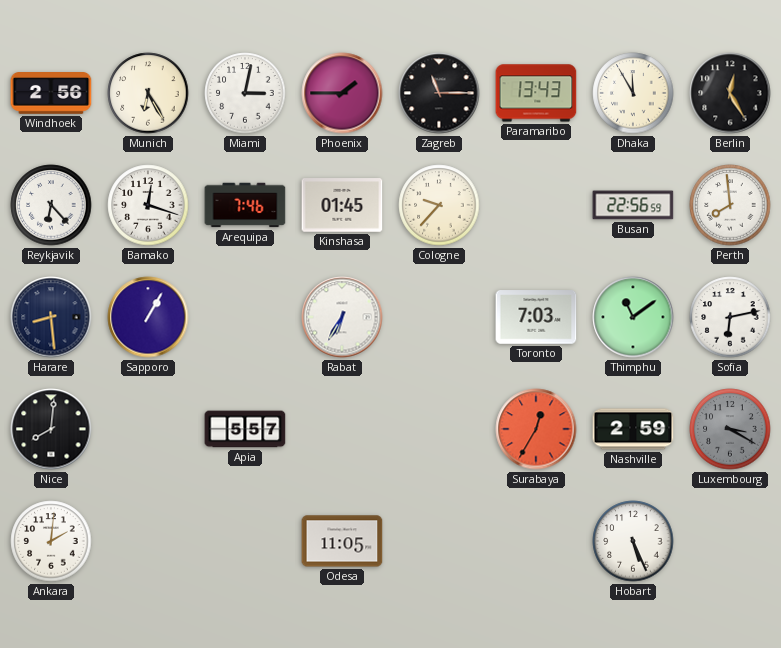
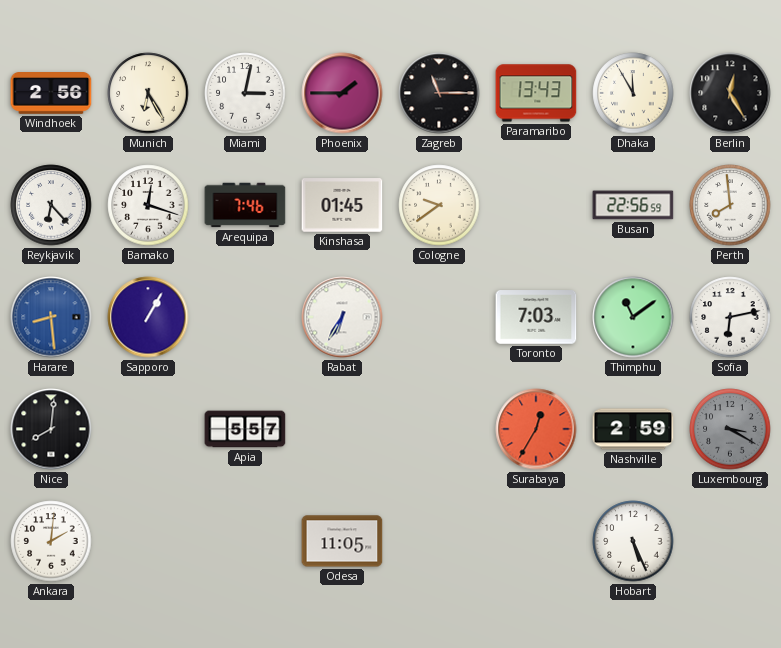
Cologne: 9:37 -> 9:39
Harare dial: navy -> blue
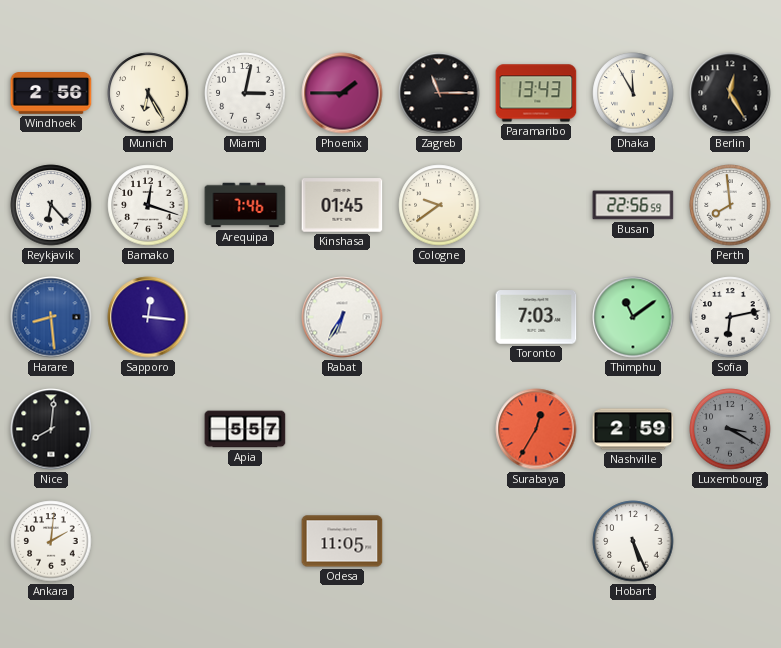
Sapporo: 1:05 -> 12:16
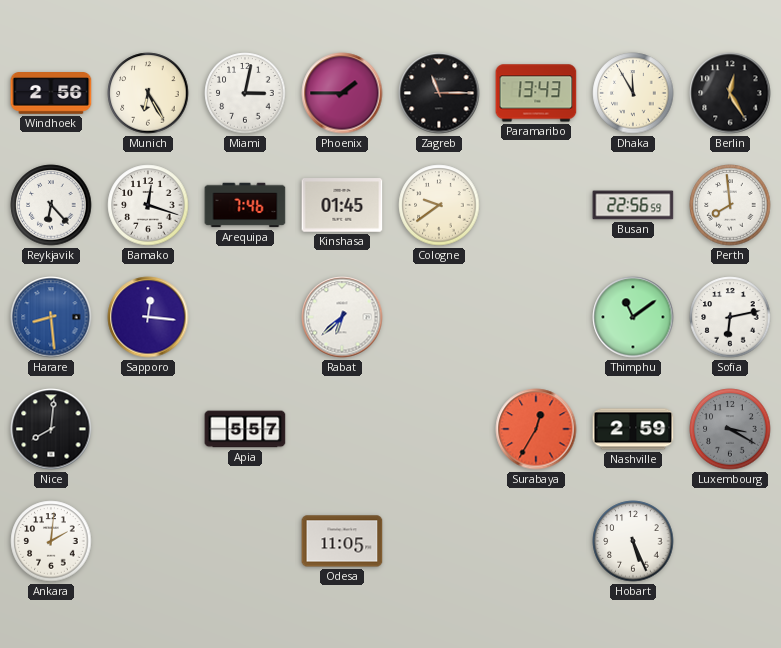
Rabat: 6:35 -> 6:38
Toronto: 7:03 -> none
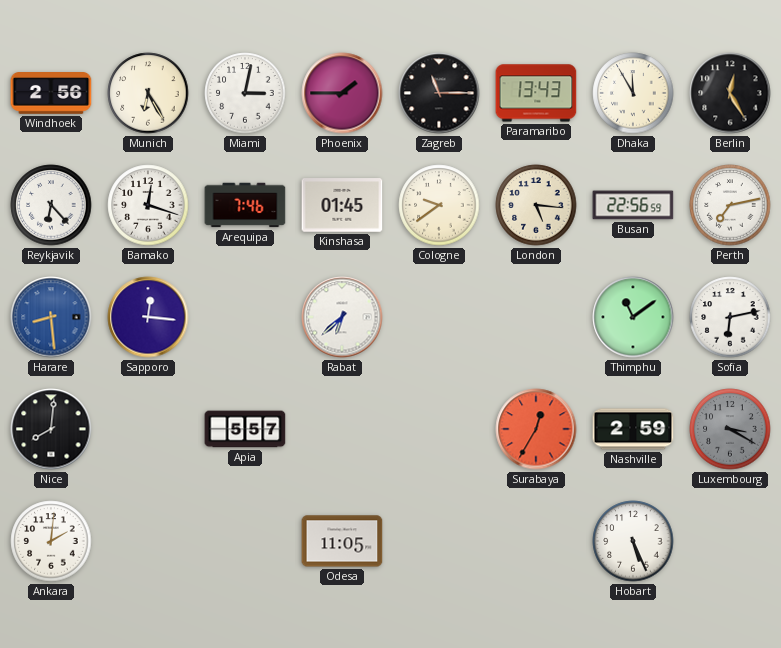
London: none -> 5:16
Perth: 7:59 -> 7:13
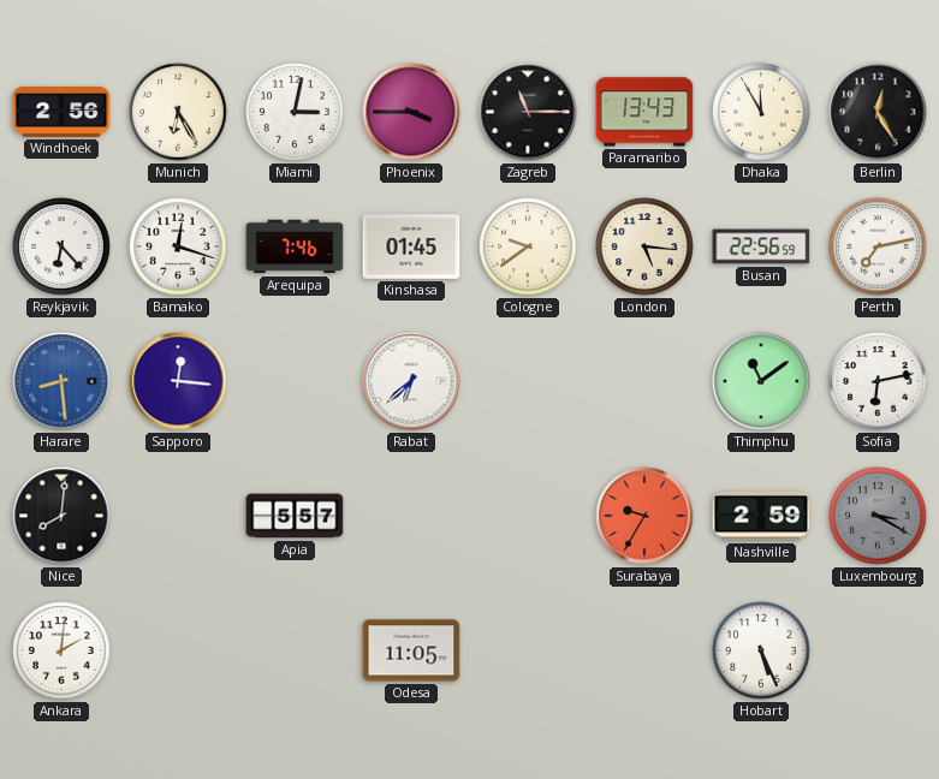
Phoenix: 1:45 -> 3:45
Surabaya: 12:35 -> 9:35
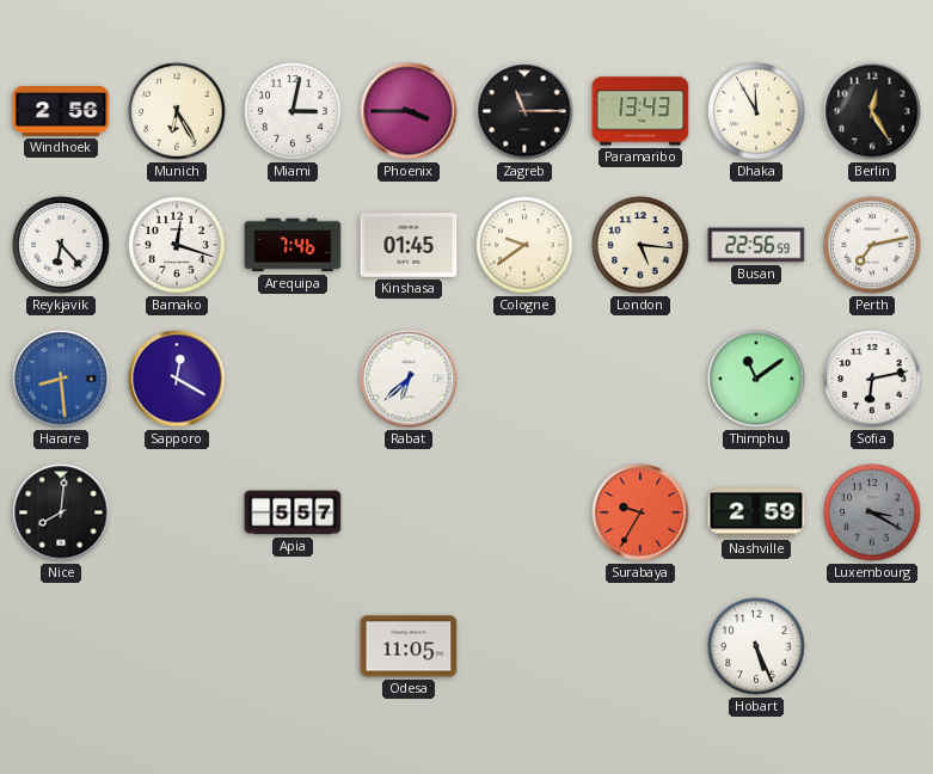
Sapporo: 12:16 -> 12:20
Ankara: 2:01 -> none
